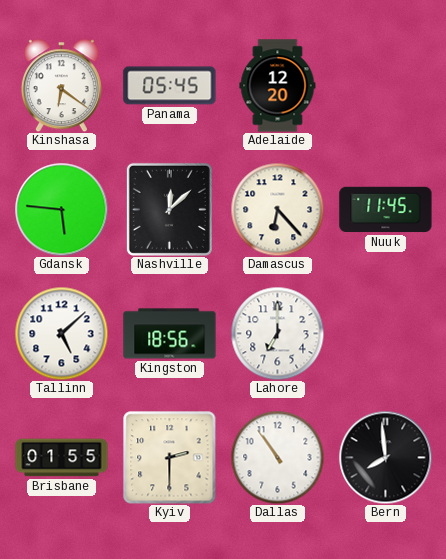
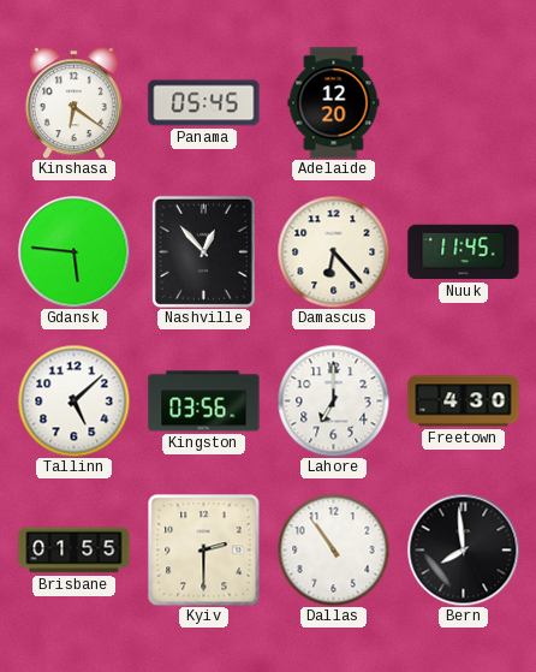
Nashville: 12:08 -> 12:53
Kingston: 18:56 -> 03:56
Freetown: none -> 4:30
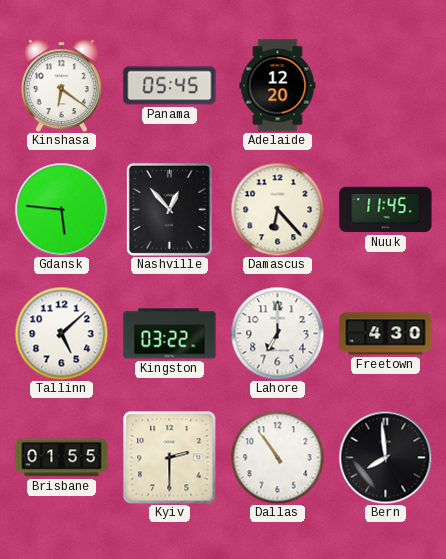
Kingston: 03:56 -> 03:22
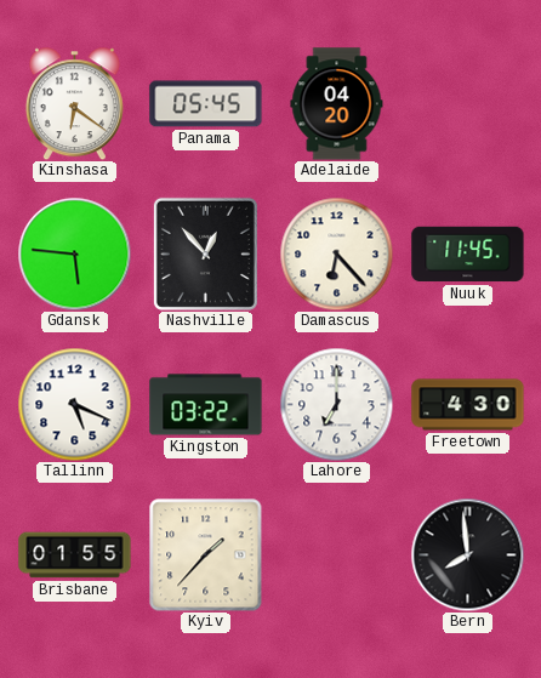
Adelaide: 12:20 -> 04:20
Tallinn: 5:08 -> 5:19
Kyiv: 2:30 -> 1:37
Dallas: 10:54 -> none
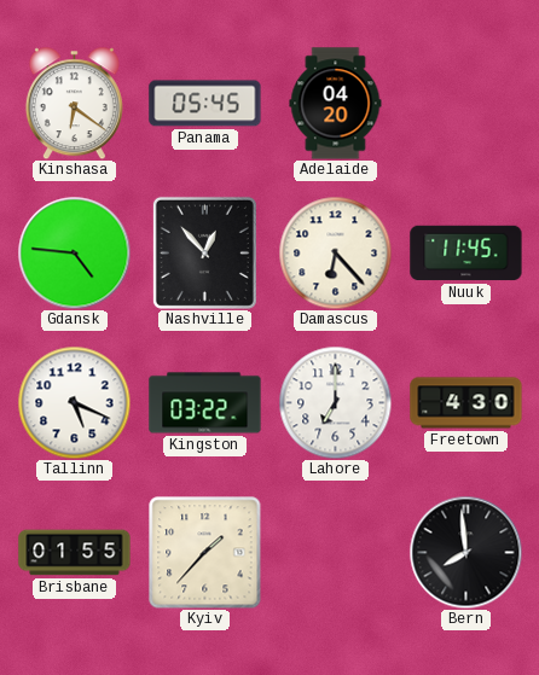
Gdansk: 5:46 -> 4:46
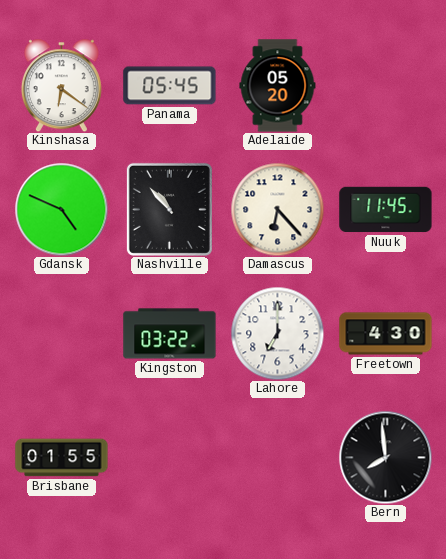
Adelaide: 04:20 -> 05:20
Gdansk: 4:46 -> 4:49
Nashville: 12:53 -> 10:53
Tallinn: 5:19 -> none
Kyiv: 1:37 -> none
